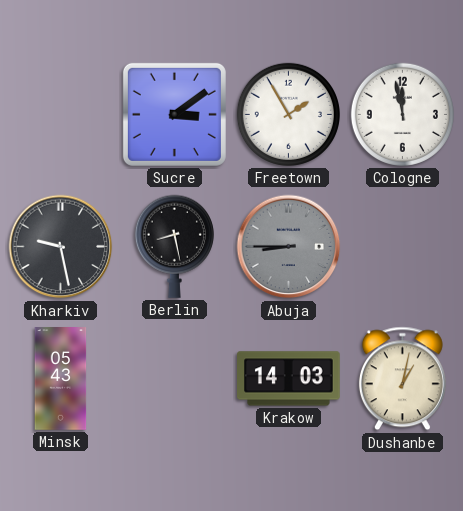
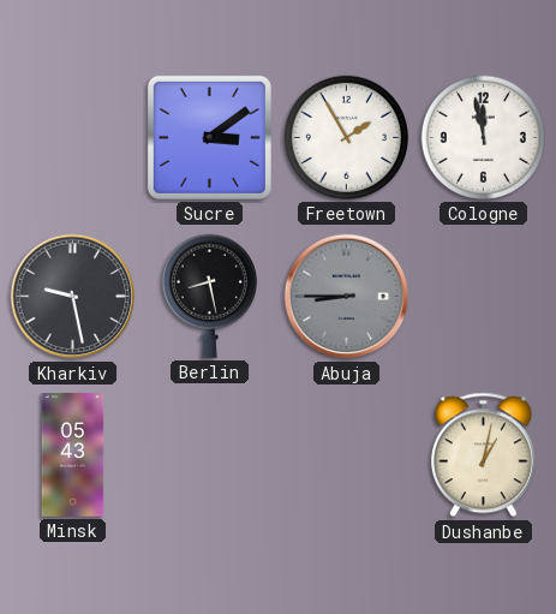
Krakow: 14:03 -> none
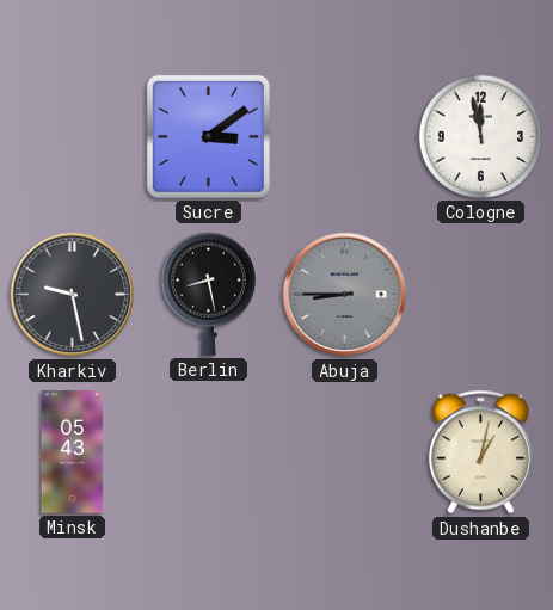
Freetown: 1:55 -> none
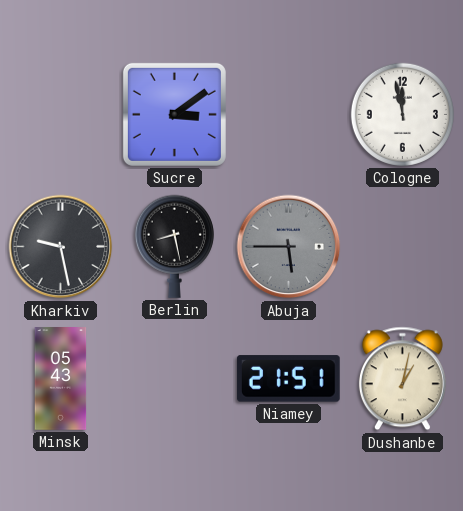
Abuja: 8:45 -> 5:45
Niamey: none -> 21:51
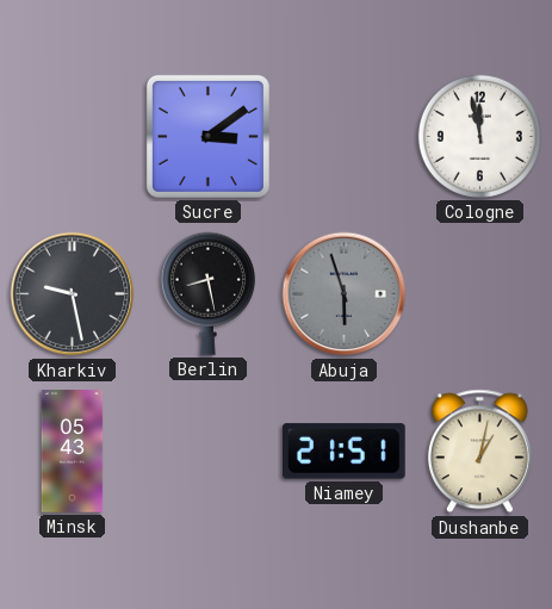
Abuja: 5:45 -> 5:57
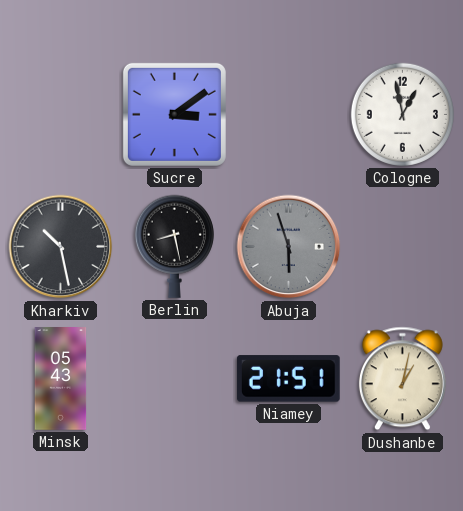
Cologne: 11:58 -> 12:58
Kharkiv: 9:28 -> 10:28
